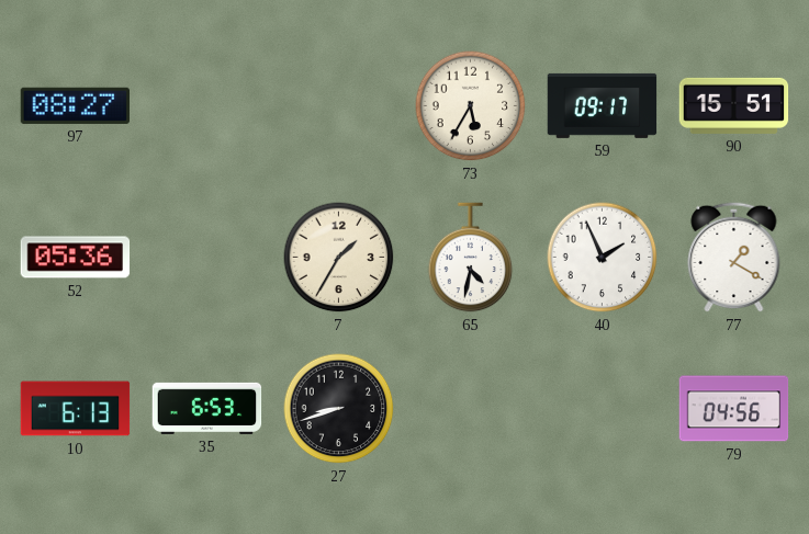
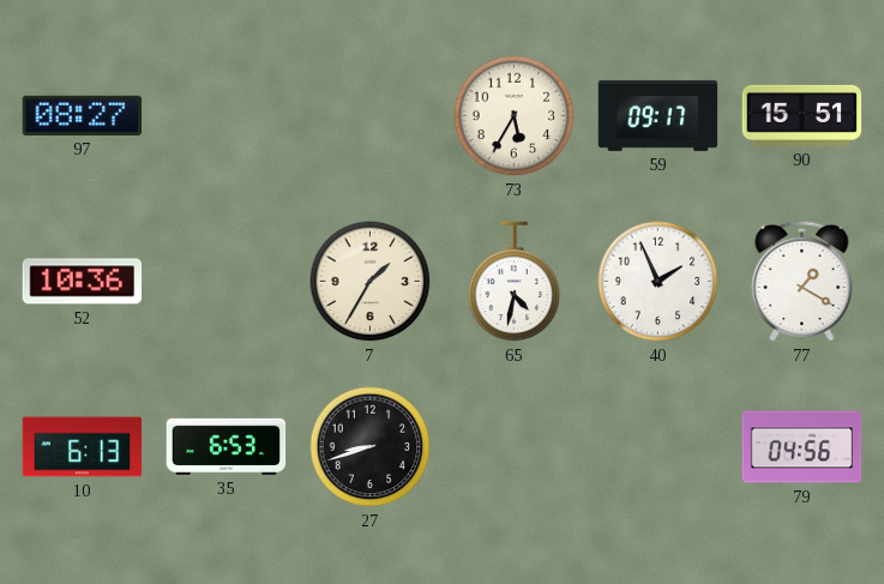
52: 05:36 -> 10:36
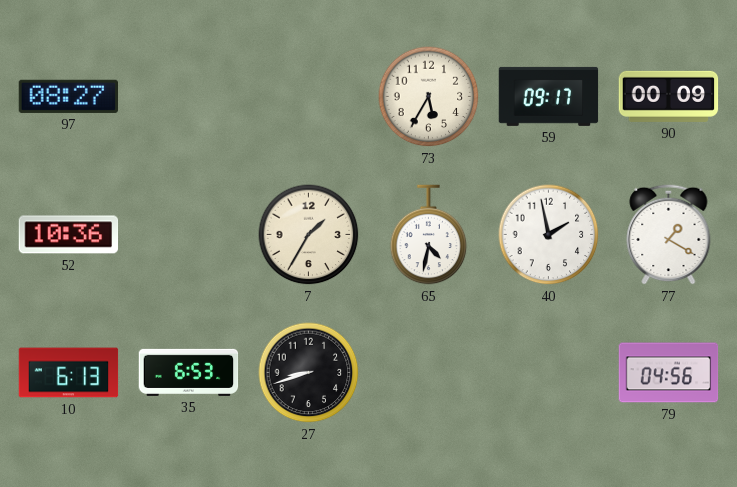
90: 15:51 -> 00:09
40: 1:56 -> 1:58
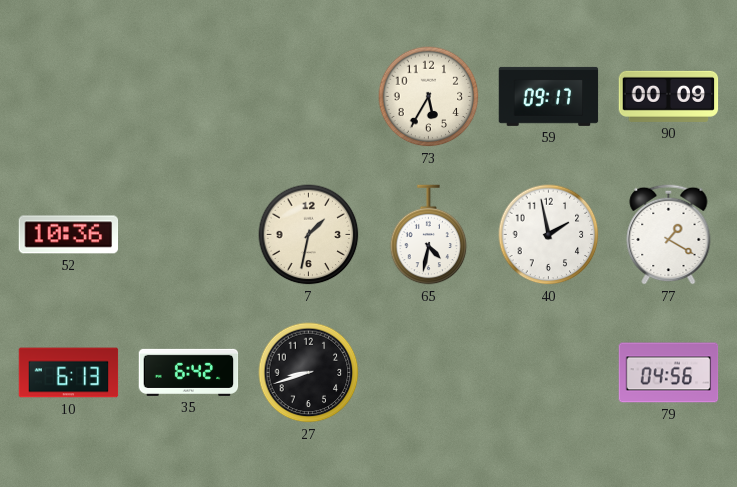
97: 08:27 -> none
7: 1:35 -> 1:32
35: 6:53 -> 6:42
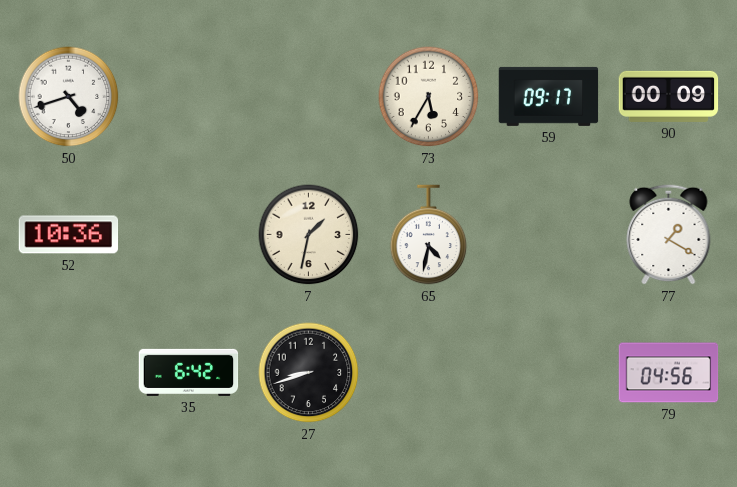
50: none -> 4:42
40: 1:58 -> none
10: 6:13 -> none
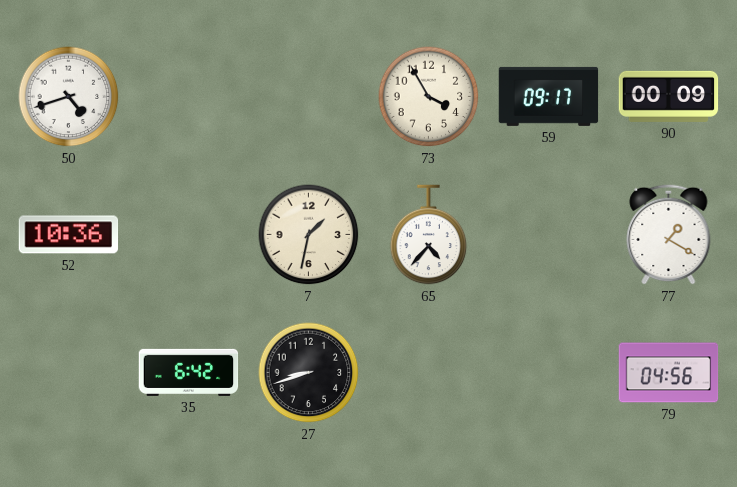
73: 5:35 -> 3:55
65: 4:32 -> 4:37
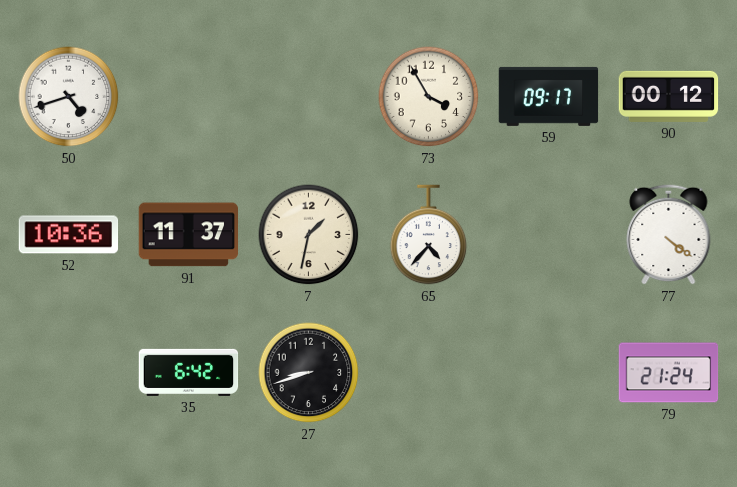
90: 00:09 -> 00:12
91: none -> 11:37
77: 1:20 -> 4:21
79: 04:56 -> 21:24
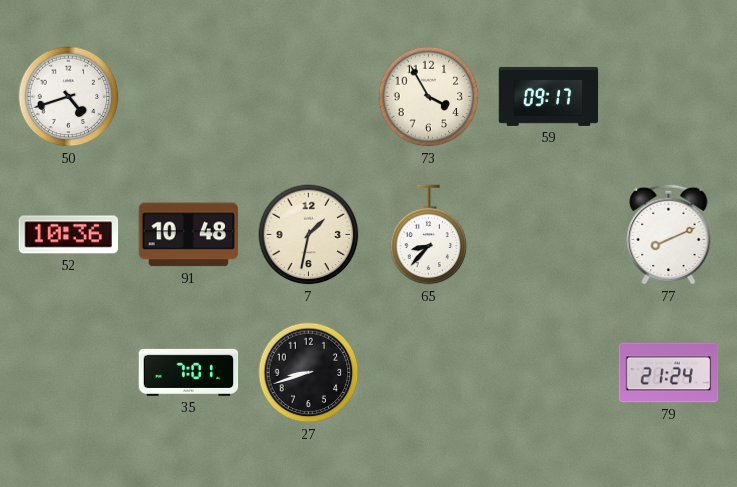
90: 00:12 -> none
91: 11:37 -> 10:48
65: 4:37 -> 8:37
77: 4:21 -> 8:11
35: 6:42 -> 7:01
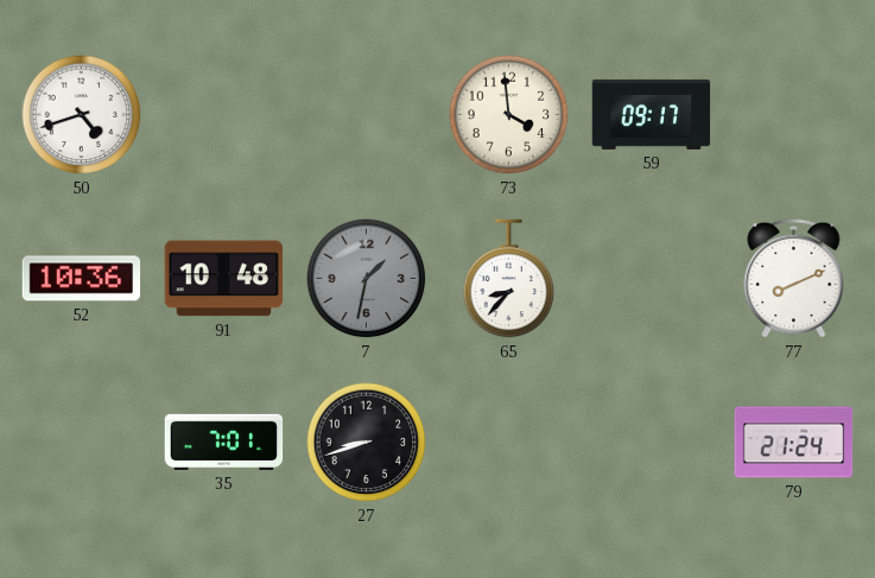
73: 3:55 -> 3:59
7 dial: cream -> grey
